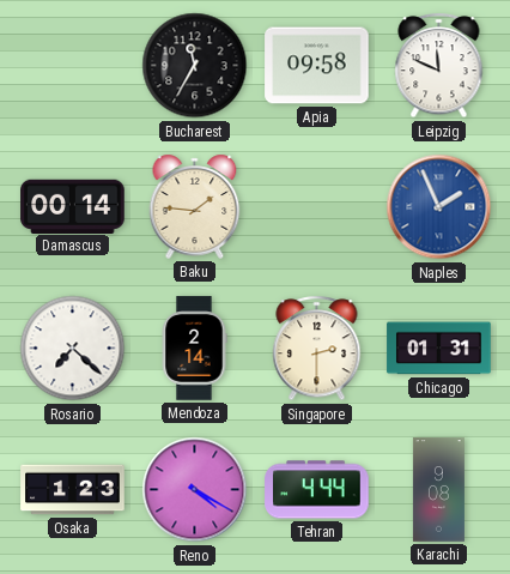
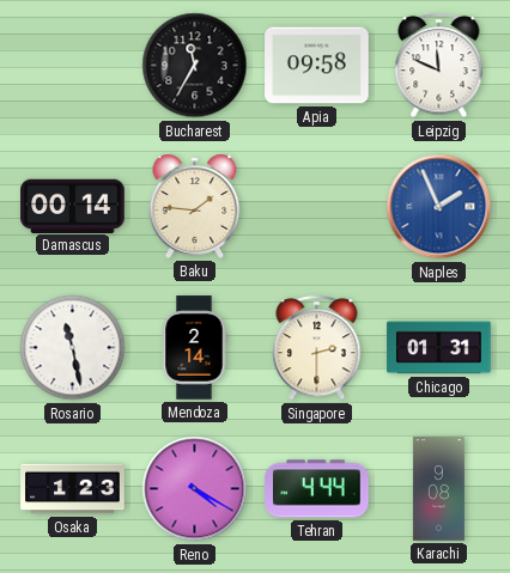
Rosario: 7:22 -> 11:28
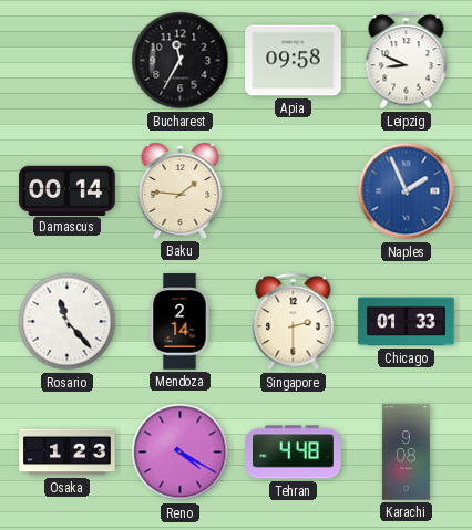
Leipzig: 11:49 -> 8:49
Rosario: 11:28 -> 11:23
Chicago: 01:31 -> 01:33
Tehran: 4:44 -> 4:48
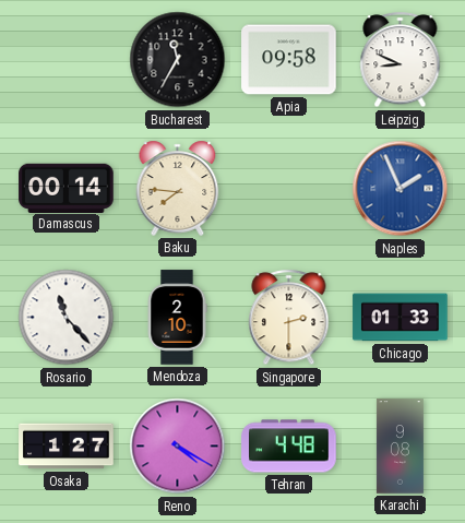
Baku: 1:46 -> 7:46
Mendoza: 2:14 -> 2:10
Osaka: 1:23 -> 1:27
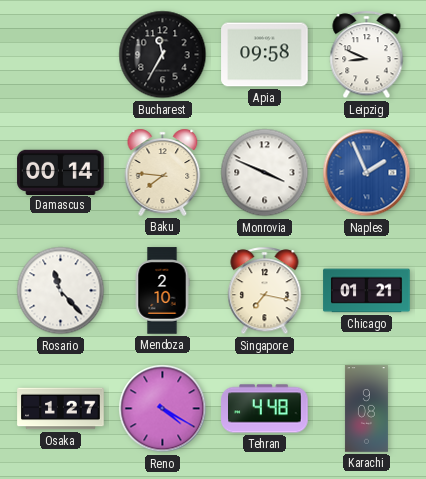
Monrovia: none -> 3:49
Singapore: 2:30 -> 7:17
Chicago: 01:33 -> 01:21
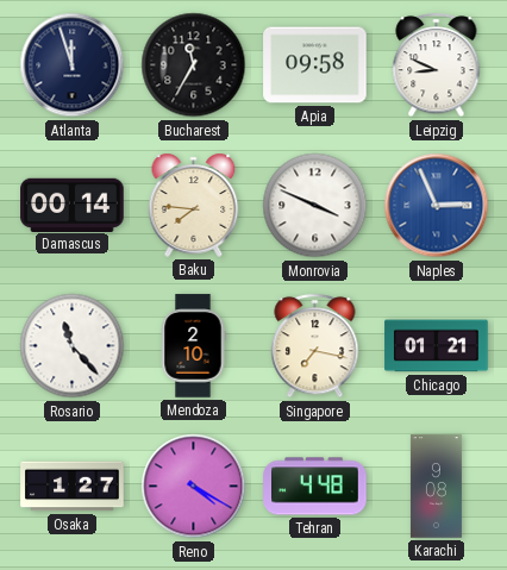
Atlanta: none -> 11:57
Naples: 1:56 -> 2:56
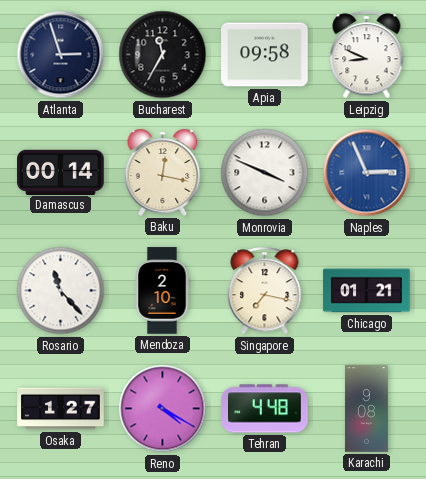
Atlanta: 11:57 -> 2:57
Baku: 7:46 -> 12:17
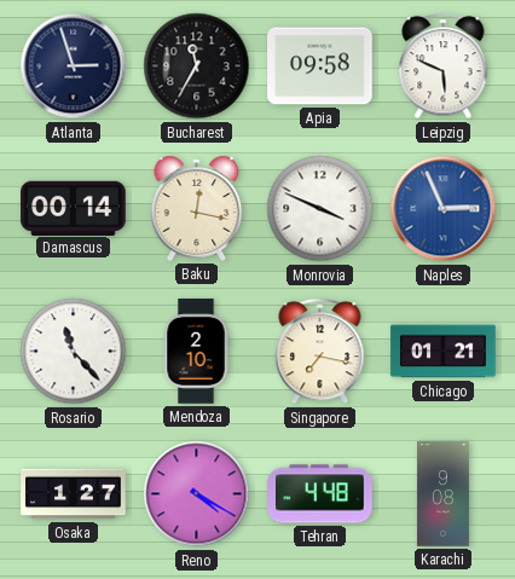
Leipzig: 8:49 -> 5:49
